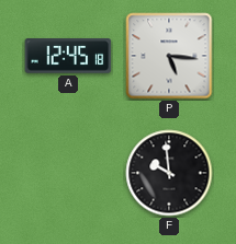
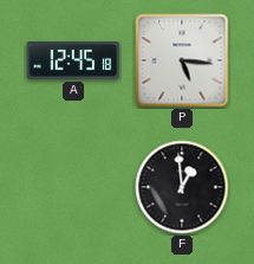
F: 9:59 -> 12:59
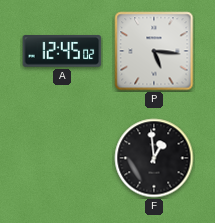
A: 12:45:18 -> 12:45:02
